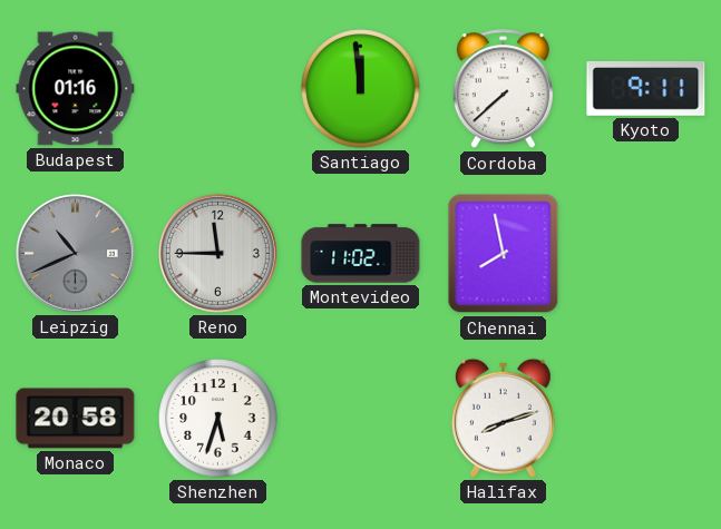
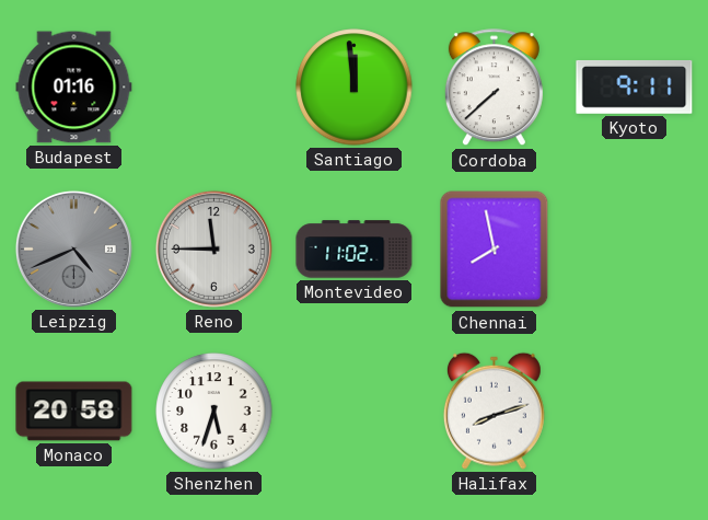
Leipzig: 10:41 -> 4:41
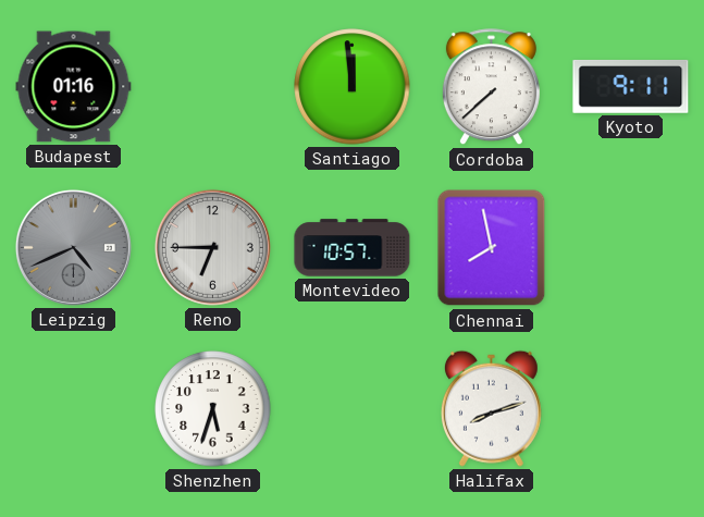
Reno: 11:45 -> 6:45
Montevideo: 11:02 -> 10:57
Monaco: 20:58 -> none
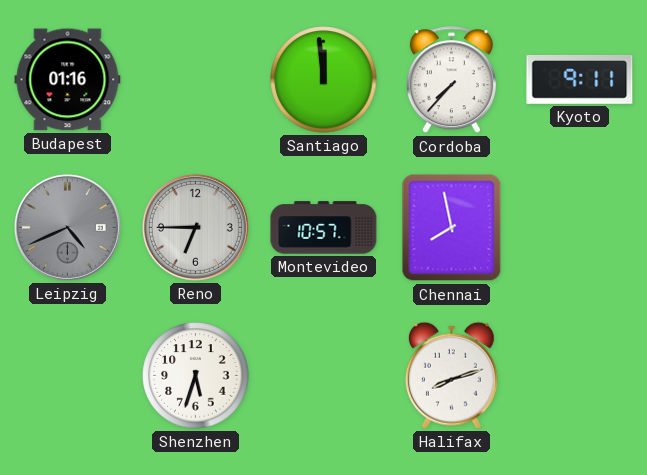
Cordoba: 7:38 -> 7:37
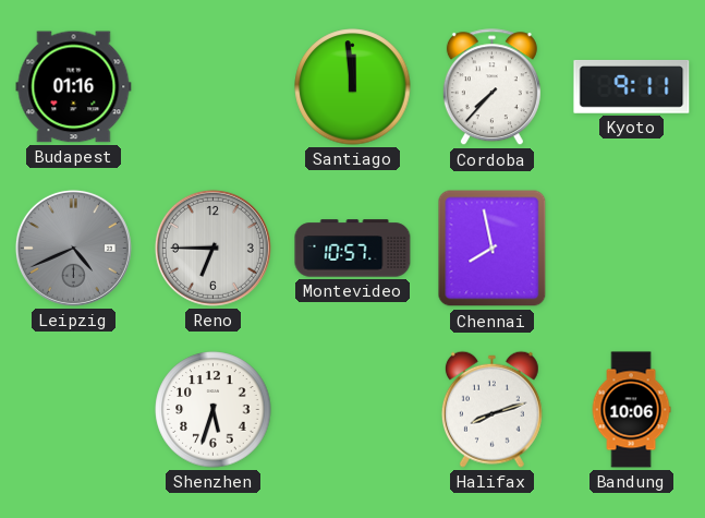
Bandung: none -> 10:06
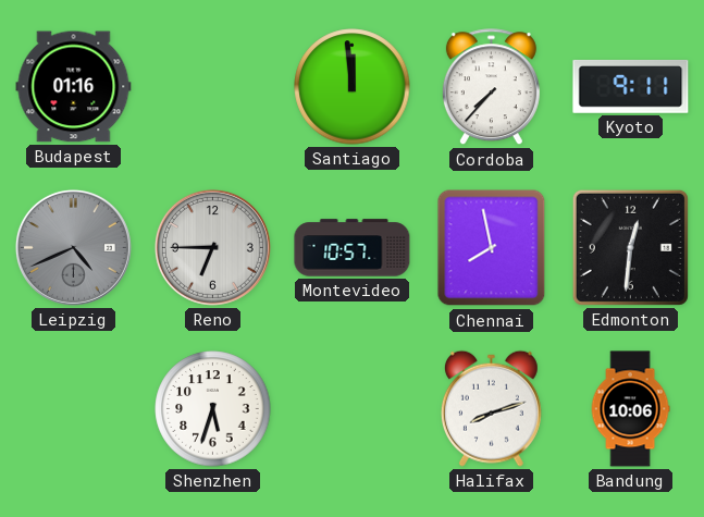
Edmonton: none -> 12:31
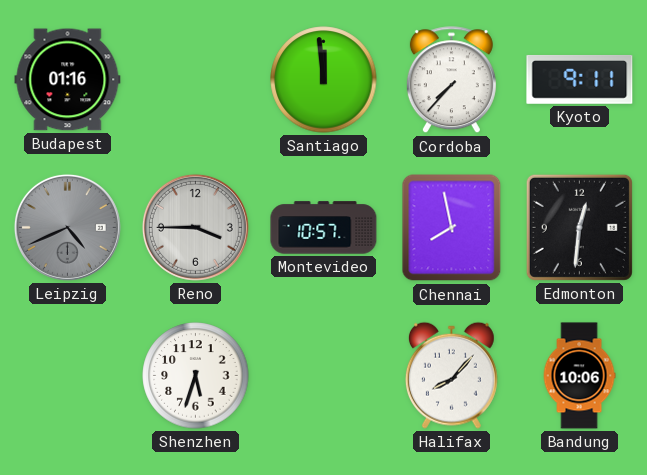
Reno: 6:45 -> 3:45
Halifax: 8:12 -> 8:07
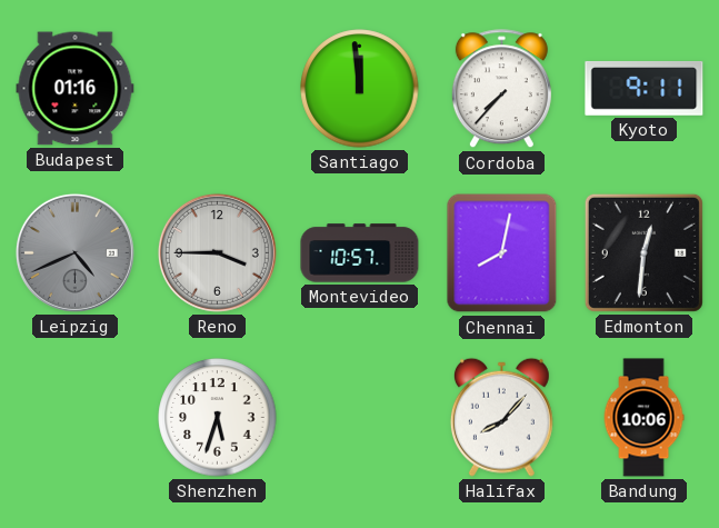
Chennai: 7:58 -> 8:02
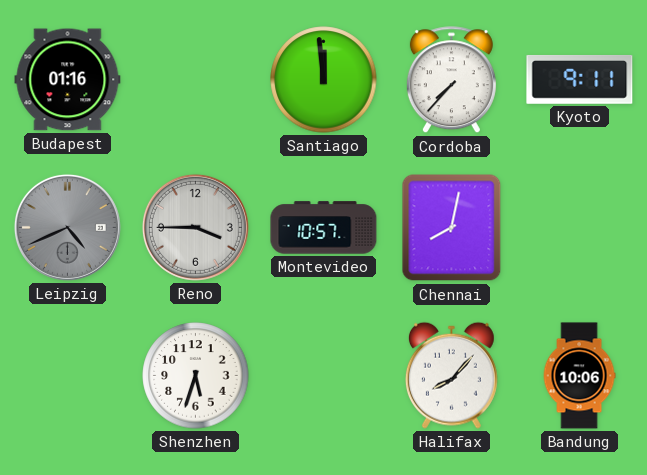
Edmonton: 12:31 -> none
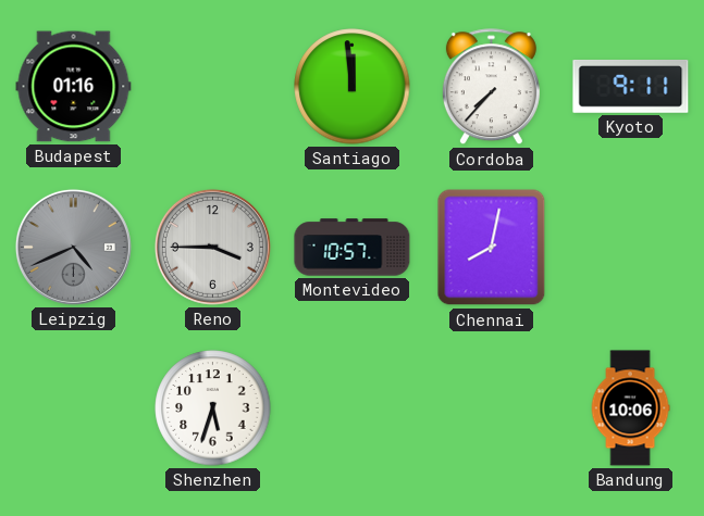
Halifax: 8:07 -> none
